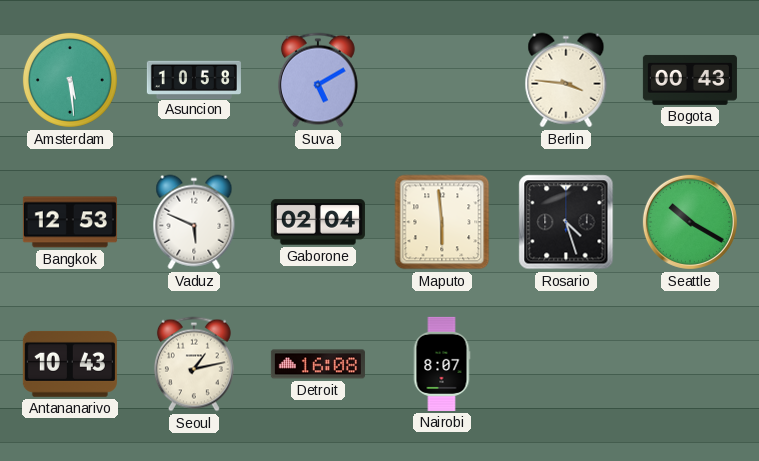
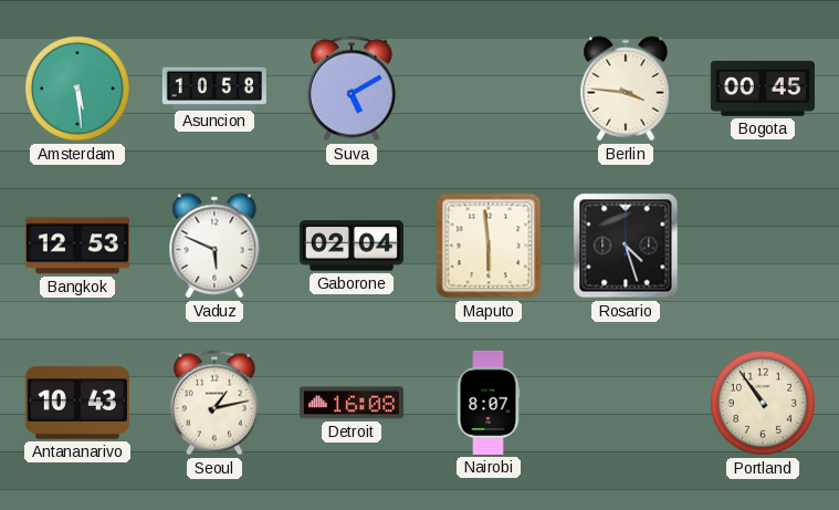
Bogota: 00:43 -> 00:45
Seattle: 10:20 -> none
Portland: none -> 10:54
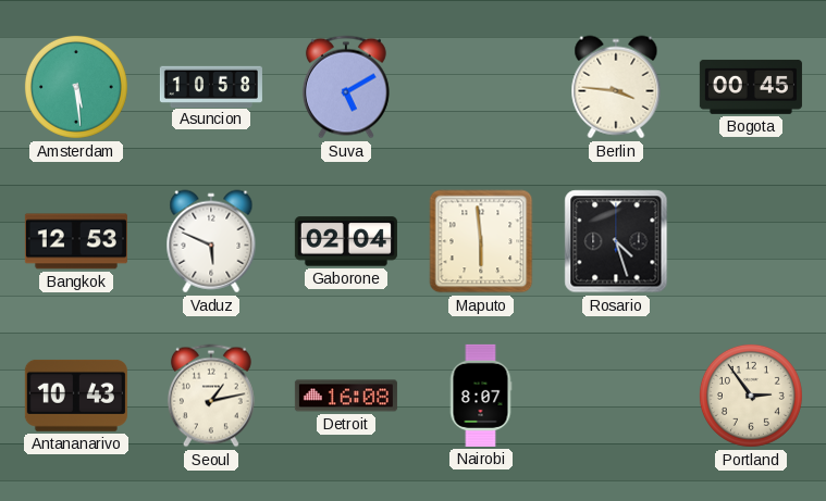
Portland: 10:54 -> 2:54
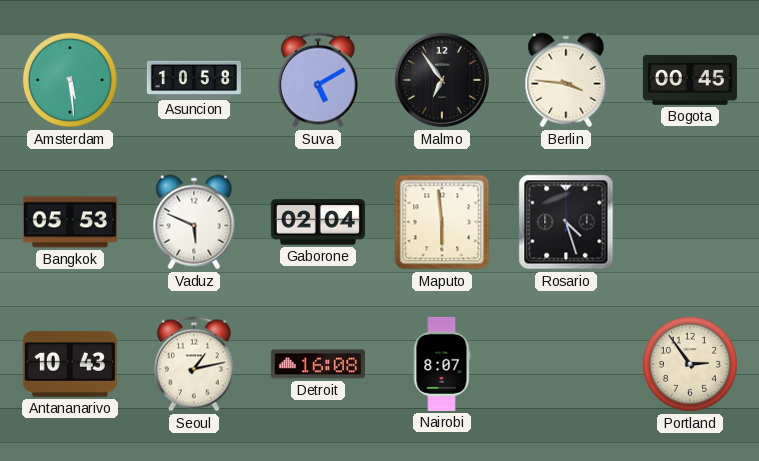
Malmo: none -> 6:54
Bangkok: 12:53 -> 05:53
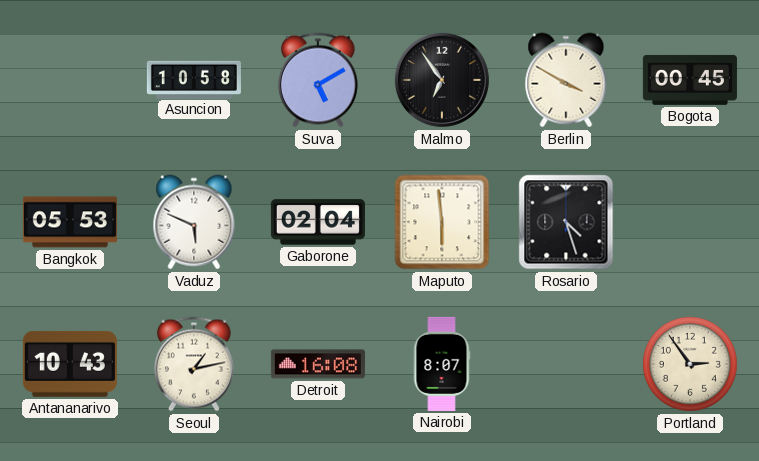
Amsterdam: 5:29 -> none
Berlin: 3:46 -> 3:50
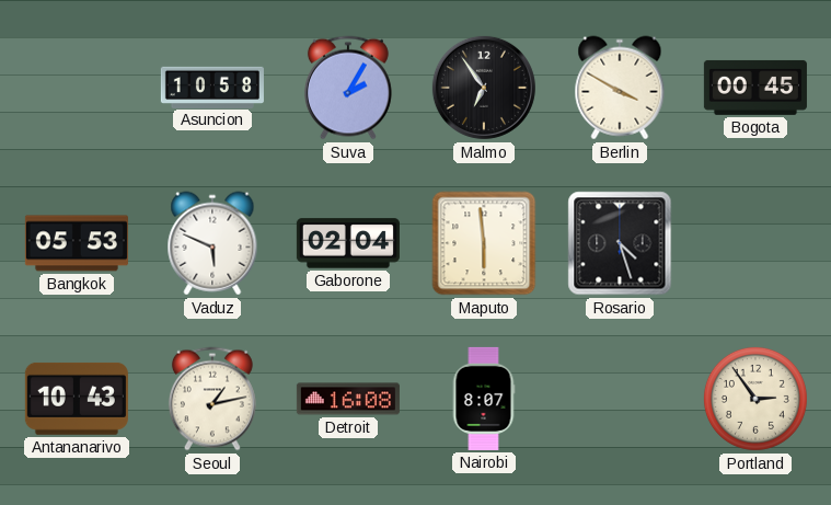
Suva: 5:10 -> 2:05
